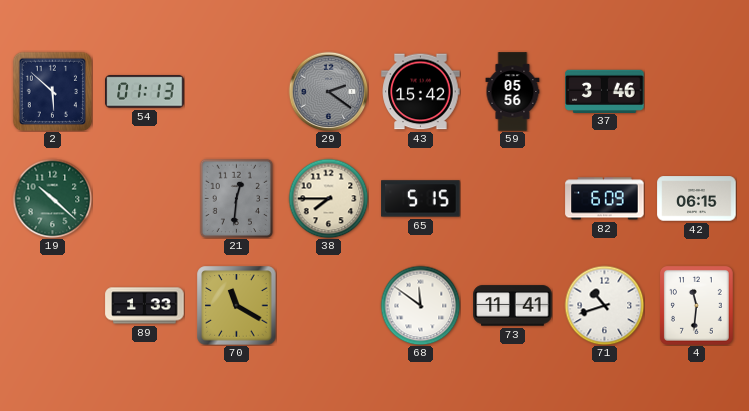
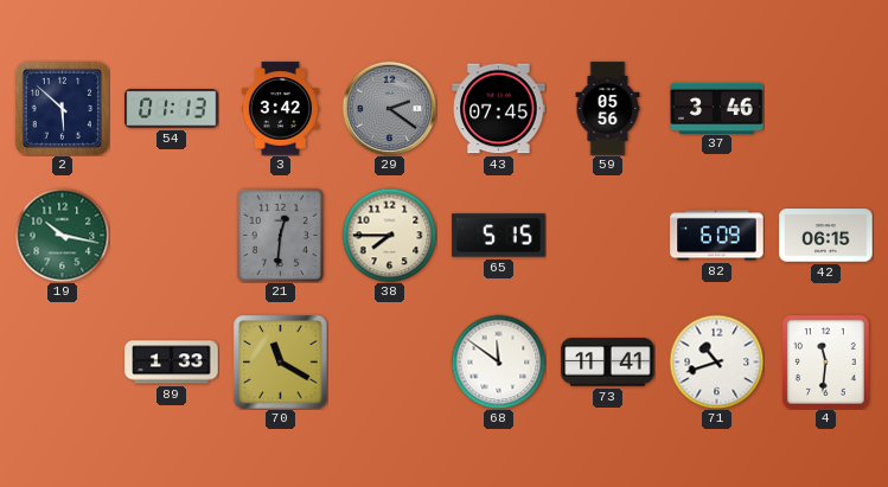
3: none -> 3:42
43: 15:42 -> 07:45
19: 10:22 -> 10:17
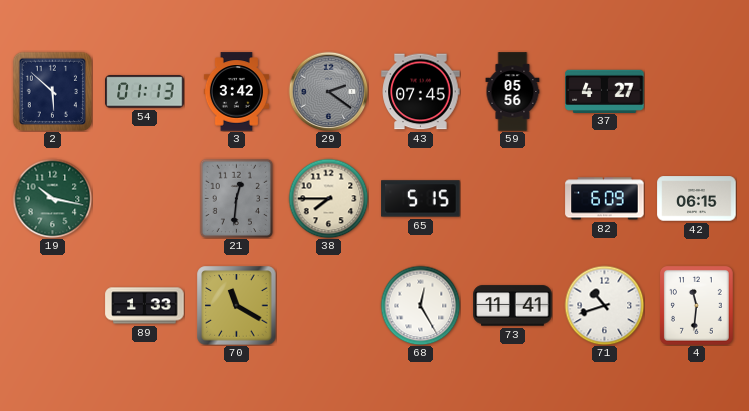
37: 3:46 -> 4:27
68: 11:51 -> 12:25
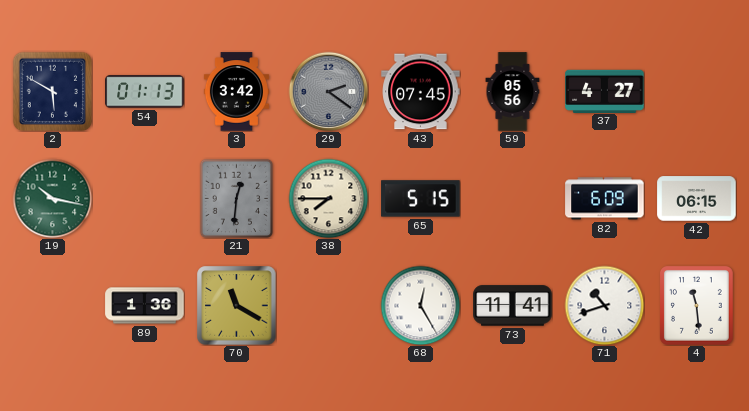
2: 5:52 -> 5:50
89: 1:33 -> 1:36
4: 11:31 -> 11:29
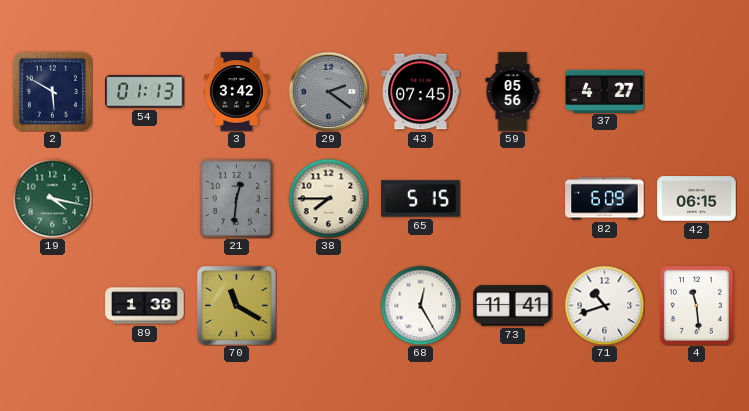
19: 10:17 -> 4:17
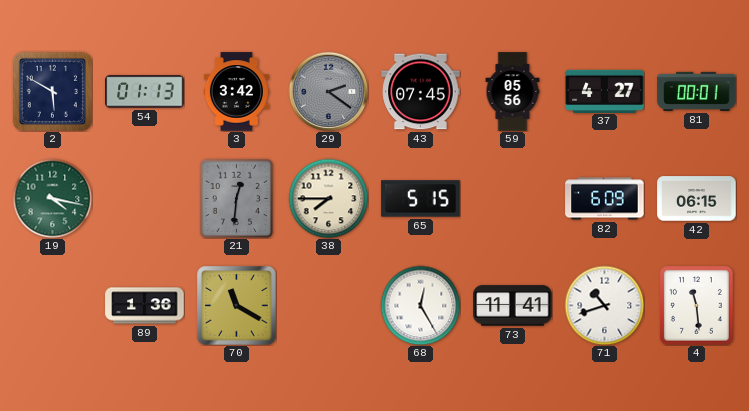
81: none -> 00:01
